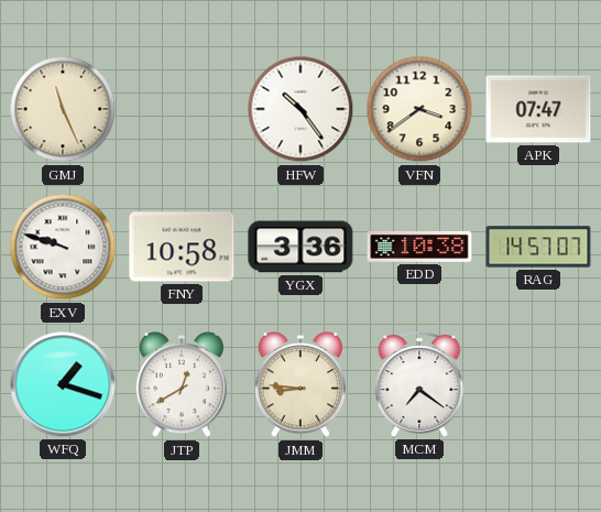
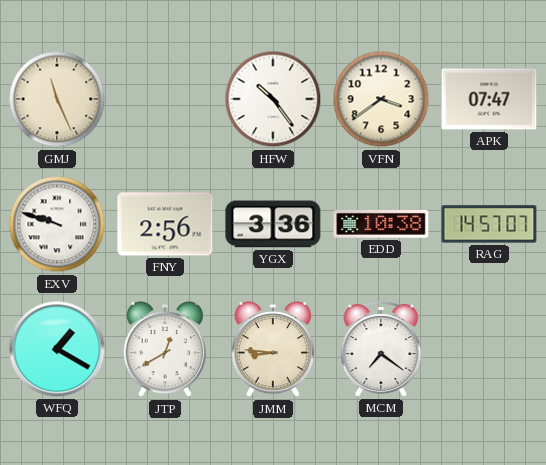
FNY: 10:58 -> 2:56
WFQ: 1:18 -> 1:20
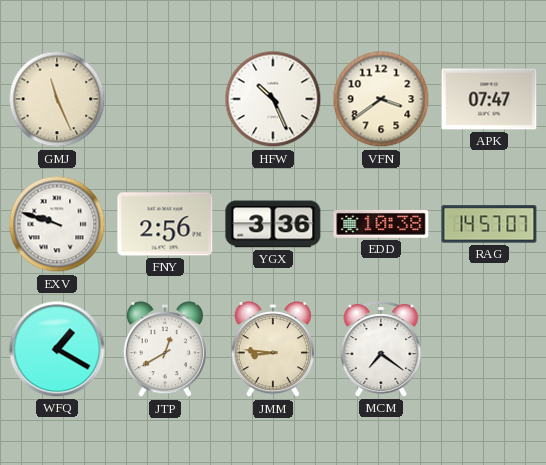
HFW: 10:24 -> 10:26
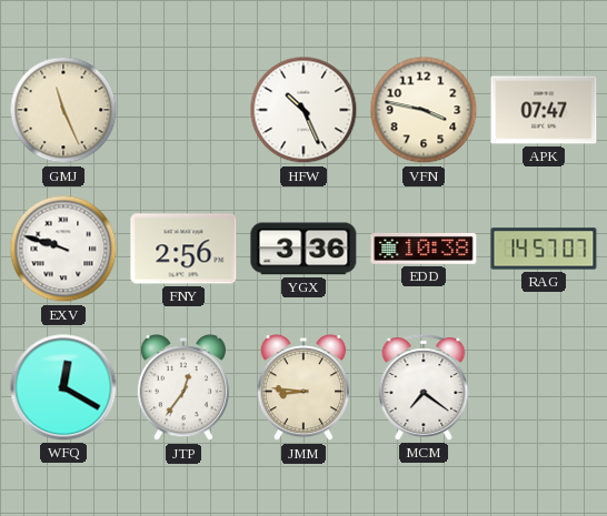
VFN: 3:39 -> 3:47
WFQ: 1:20 -> 12:20
JTP: 12:40 -> 12:36
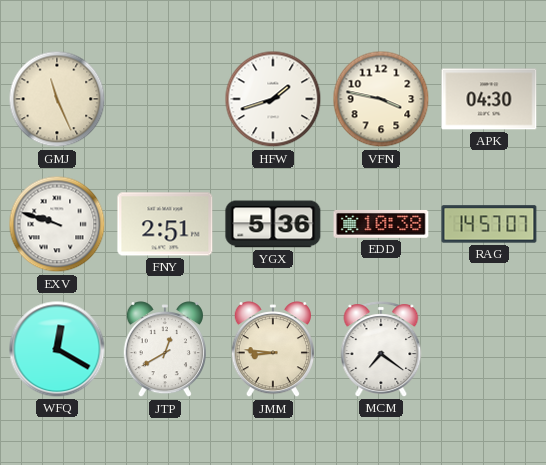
HFW: 10:26 -> 1:42
APK: 07:47 -> 04:30
FNY: 2:56 -> 2:51
YGX: 3:36 -> 5:36
JTP: 12:36 -> 12:40
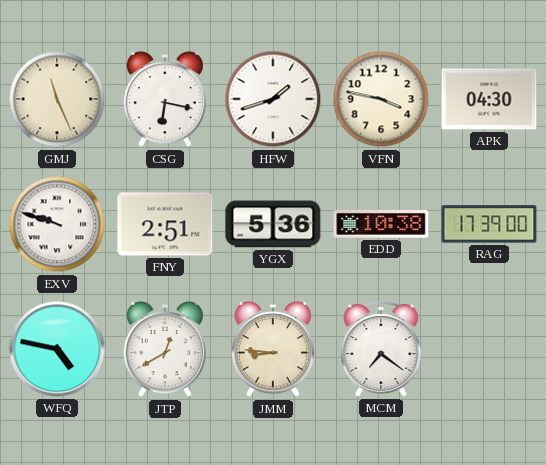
CSG: none -> 6:17
RAG: 14:57 -> 17:39
WFQ: 12:20 -> 4:47
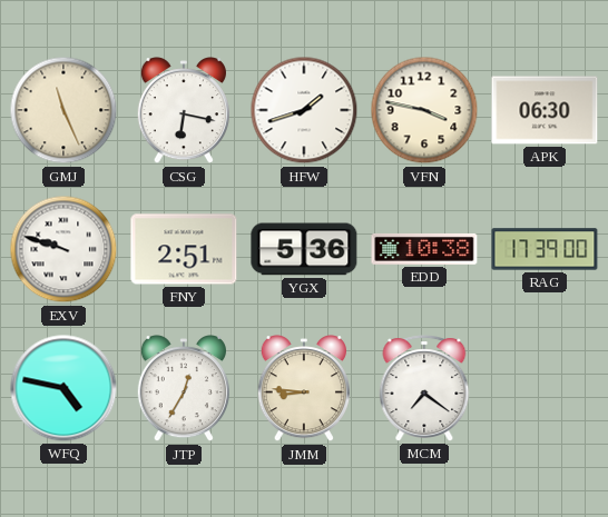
APK: 04:30 -> 06:30
JTP: 12:40 -> 12:35
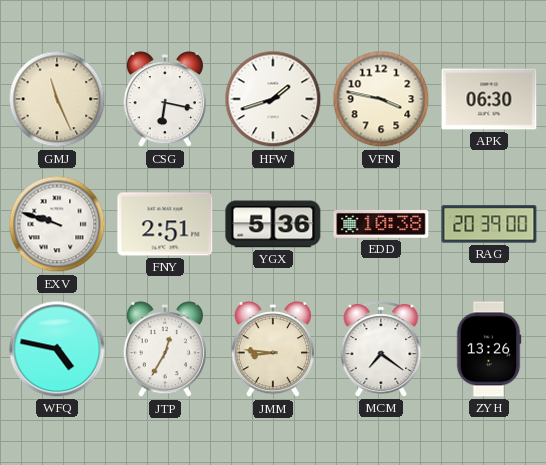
RAG: 17:39 -> 20:39
ZYH: none -> 13:26
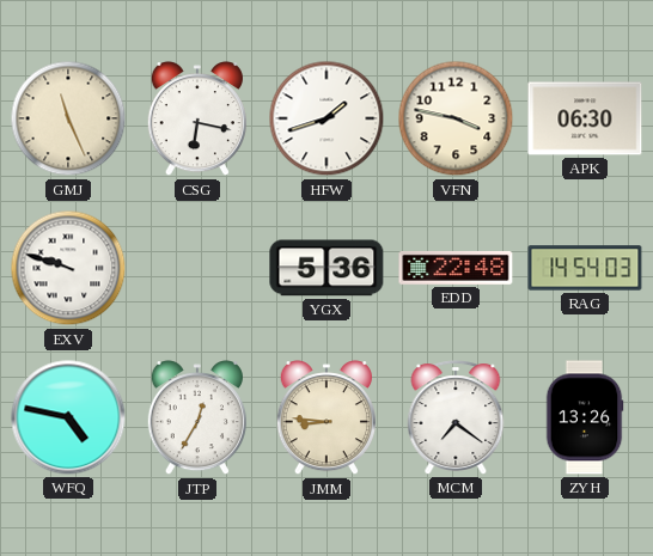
FNY: 2:51 -> none
EDD: 10:38 -> 22:48
RAG: 20:39 -> 14:54
